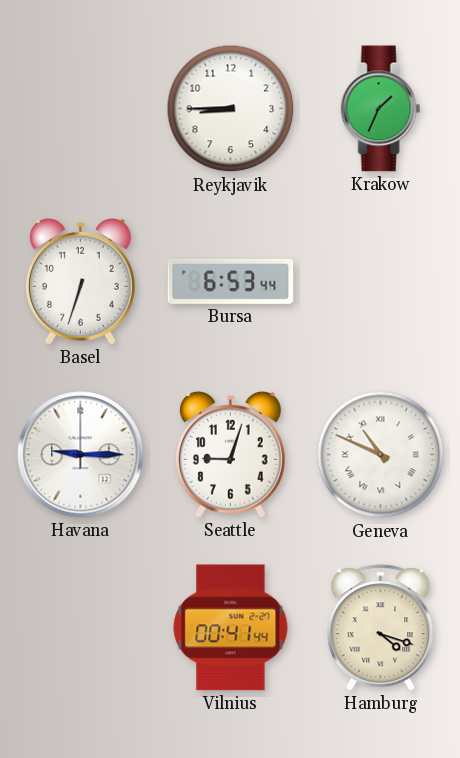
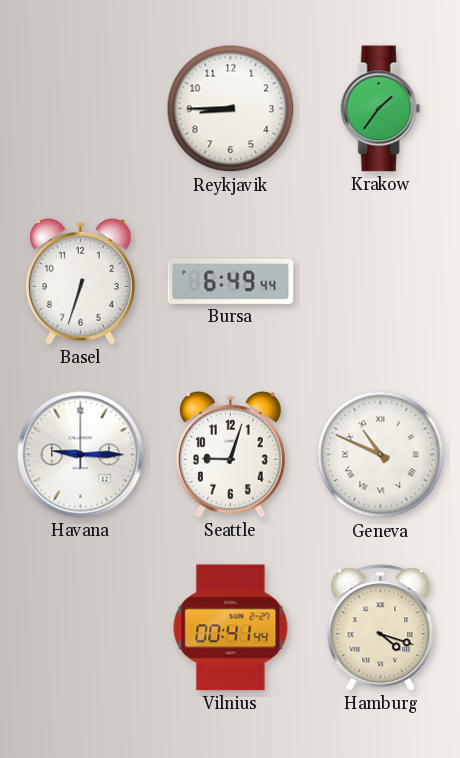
Krakow: 1:34 -> 1:36
Bursa: 6:53 -> 6:49
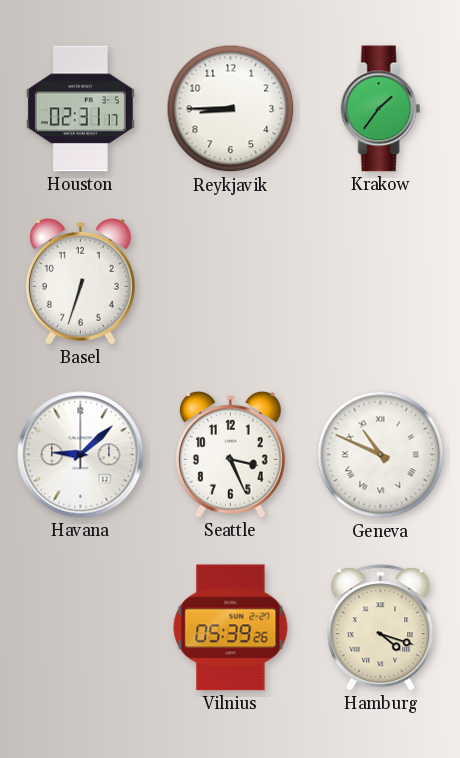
Houston: none -> 02:31
Bursa: 6:49 -> none
Havana: 9:15 -> 9:08
Seattle: 9:03 -> 3:26
Vilnius: 00:41 -> 05:39
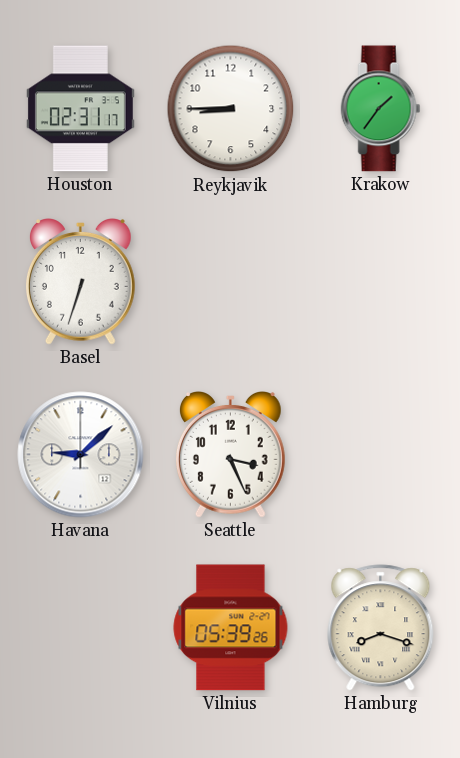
Geneva: 10:49 -> none
Hamburg: 4:18 -> 8:18
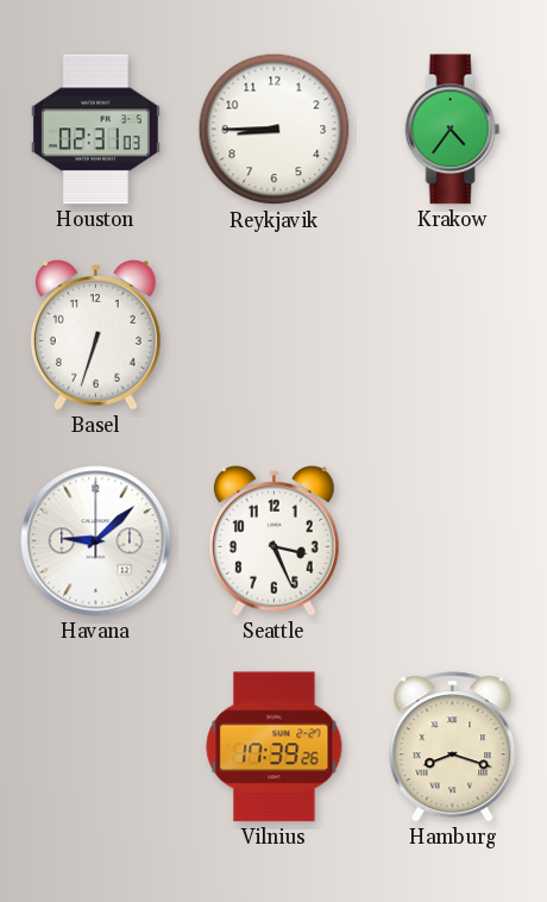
Houston: 02:31:17 -> 02:31:03
Krakow: 1:36 -> 4:36
Vilnius: 05:39 -> 17:39
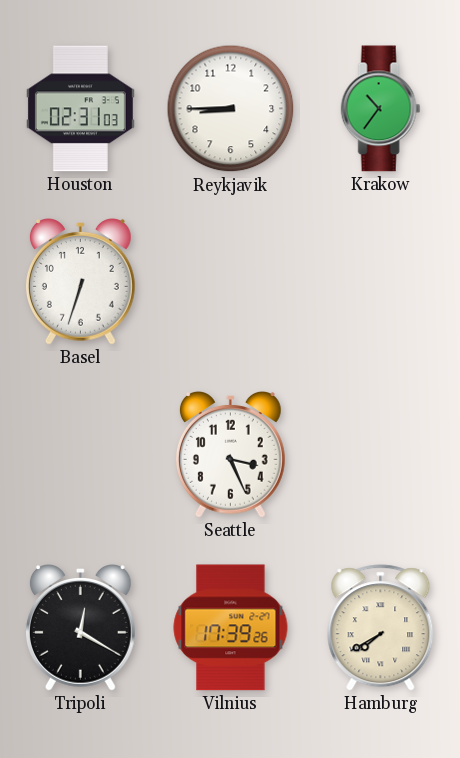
Krakow: 4:36 -> 10:36
Havana: 9:08 -> none
Tripoli: none -> 12:20
Hamburg: 8:18 -> 7:40
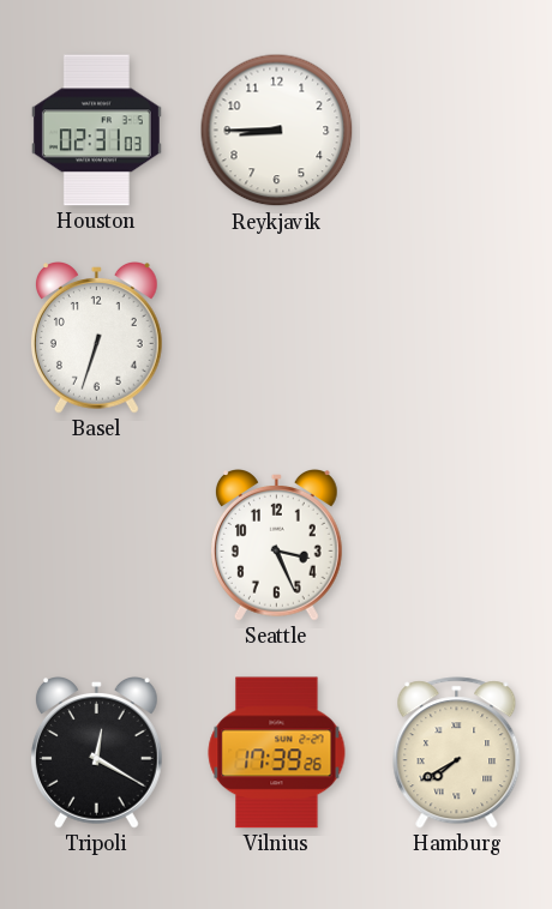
Krakow: 10:36 -> none
